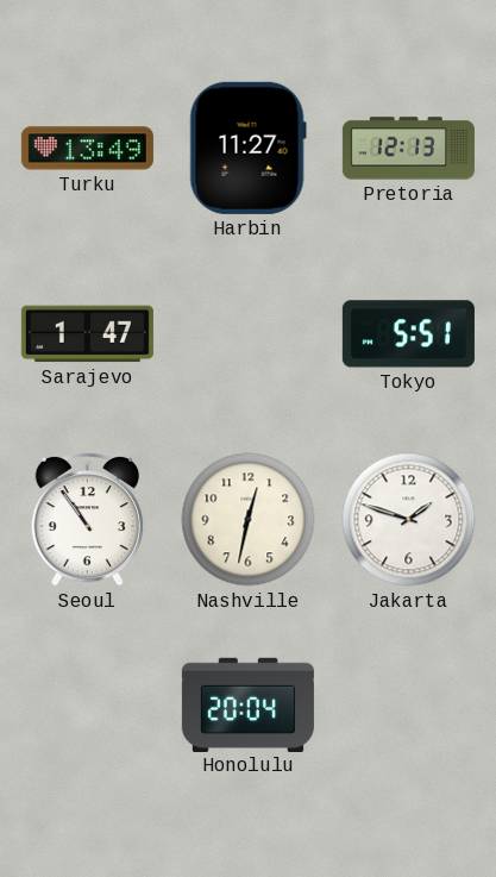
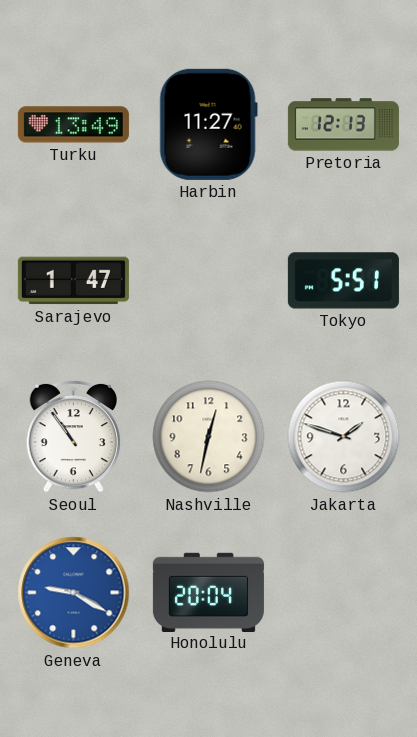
Geneva: none -> 9:20
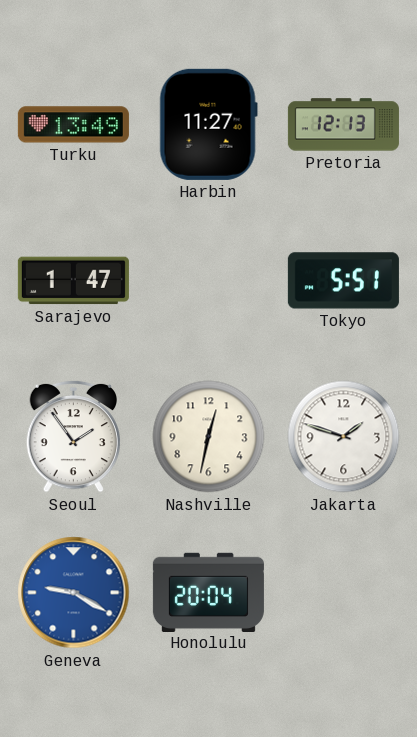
Seoul: 10:54 -> 1:54
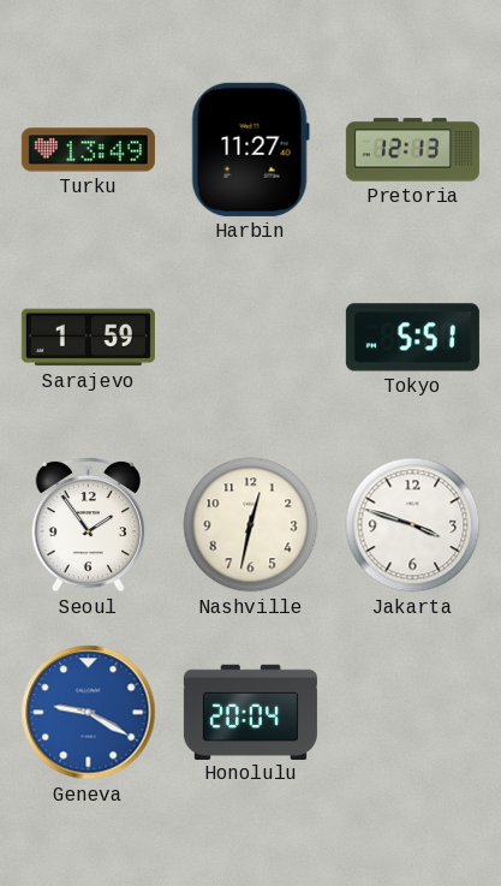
Sarajevo: 1:47 -> 1:59
Jakarta: 1:48 -> 3:48
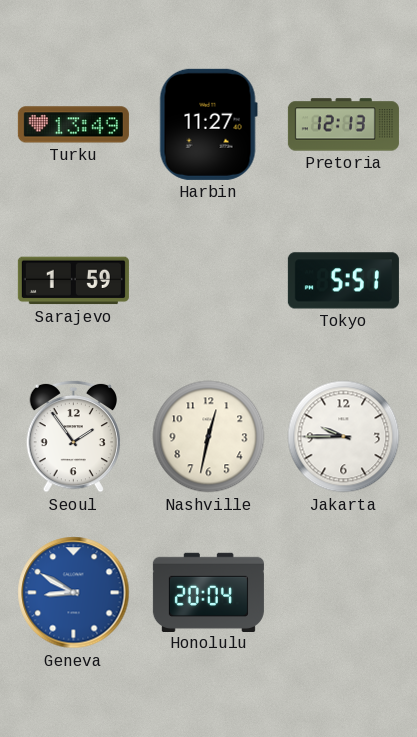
Jakarta: 3:48 -> 9:45
Geneva: 9:20 -> 8:50
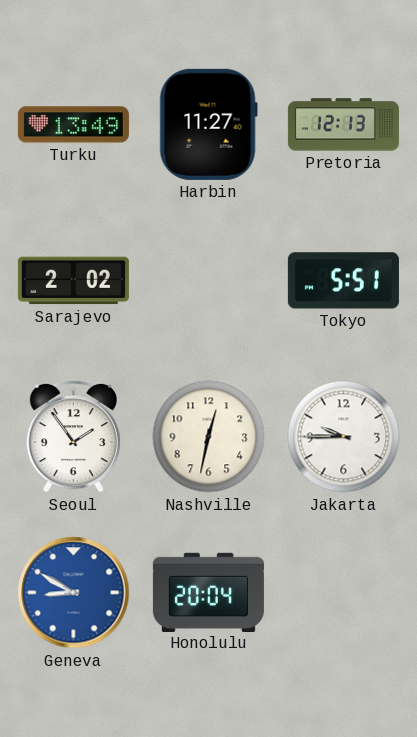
Sarajevo: 1:59 -> 2:02
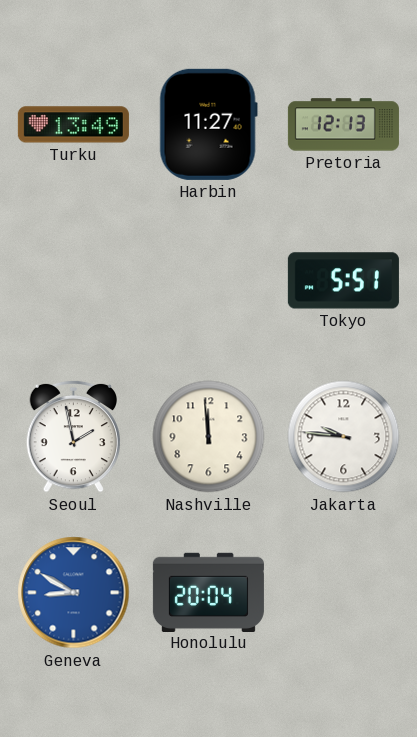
Sarajevo: 2:02 -> none
Seoul: 1:54 -> 1:58
Nashville: 12:32 -> 11:59
Jakarta: 9:45 -> 9:46
